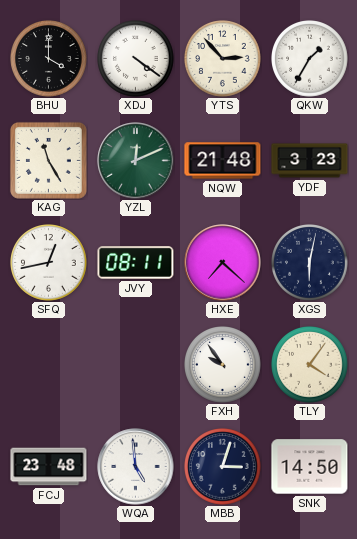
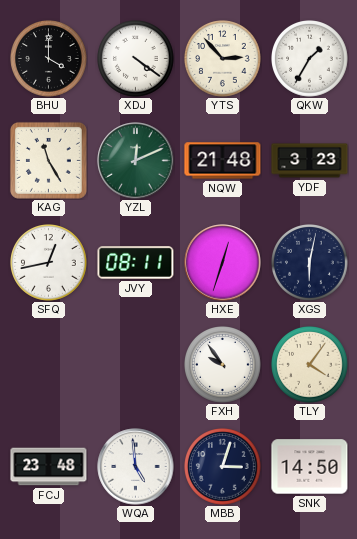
HXE: 7:22 -> 12:33
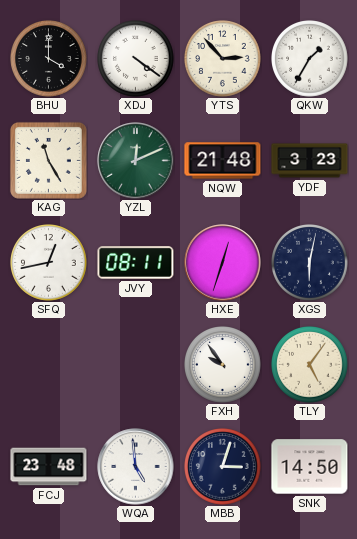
TLY: 4:06 -> 5:06
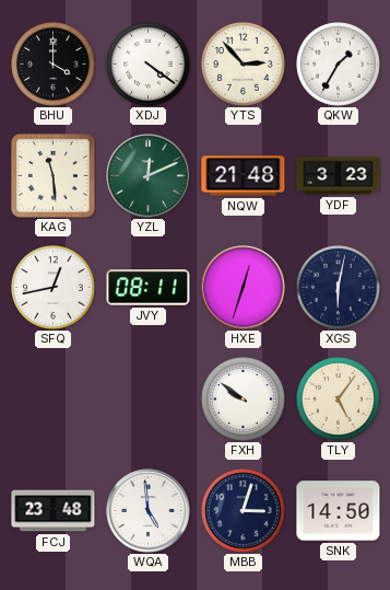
KAG: 11:25 -> 11:29
FXH: 9:54 -> 9:51
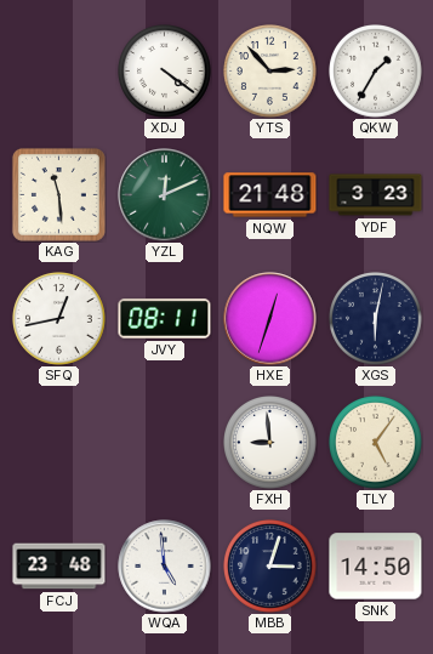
BHU: 4:00 -> none
FXH: 9:51 -> 8:59
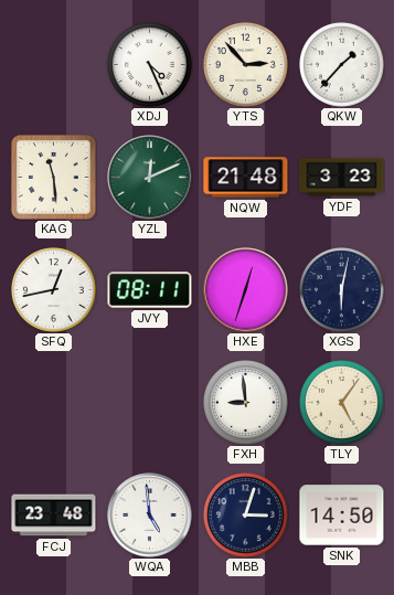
XDJ: 4:21 -> 4:26
QKW: 1:35 -> 1:37
